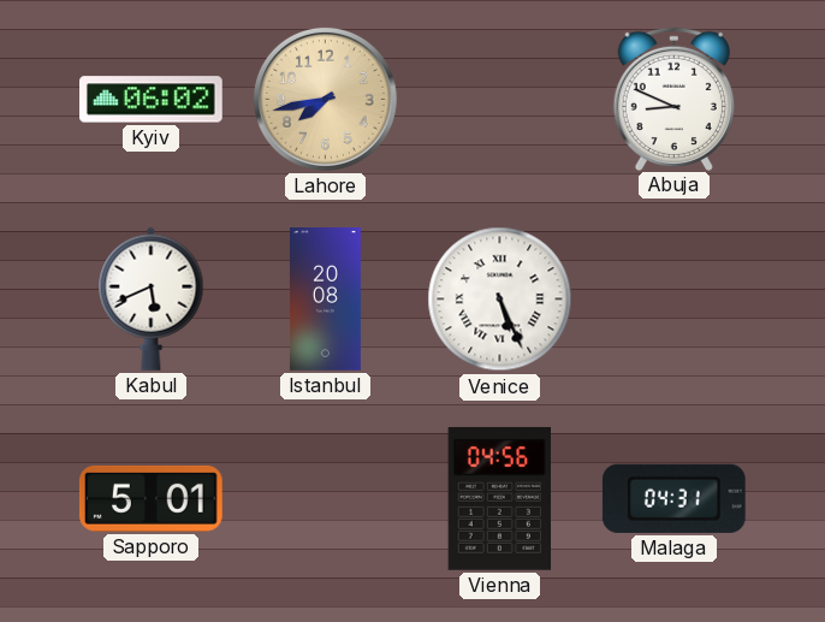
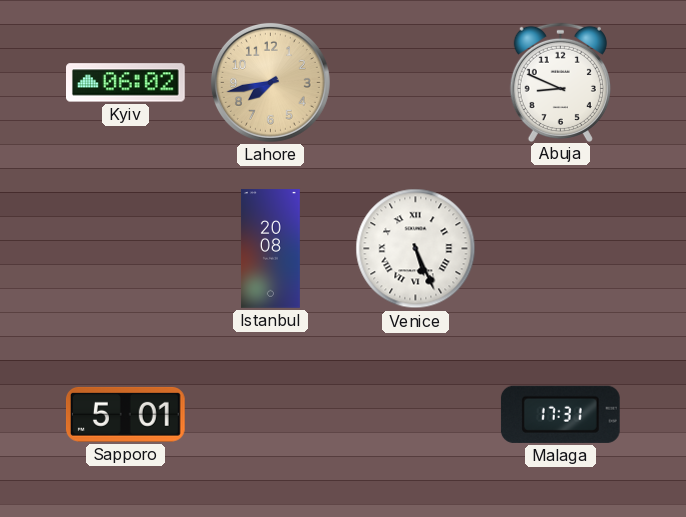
Kabul: 5:41 -> none
Vienna: 04:56 -> none
Malaga: 04:31 -> 17:31
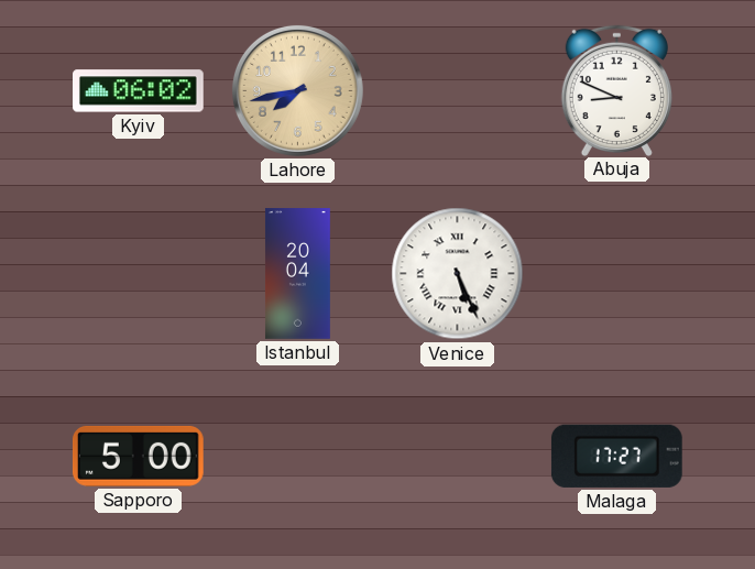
Istanbul: 20:08 -> 20:04
Sapporo: 5:01 -> 5:00
Malaga: 17:31 -> 17:27
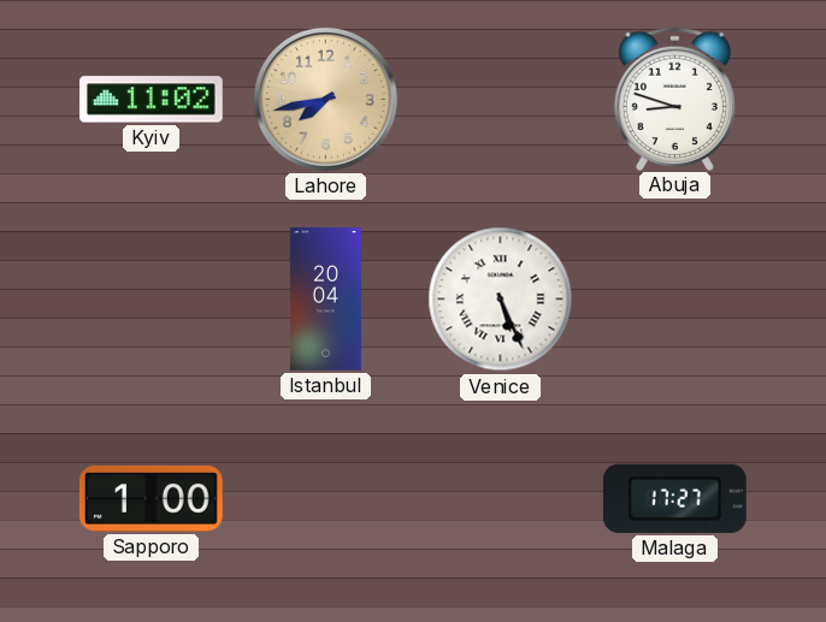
Kyiv: 06:02 -> 11:02
Abuja: 8:49 -> 8:48
Sapporo: 5:00 -> 1:00
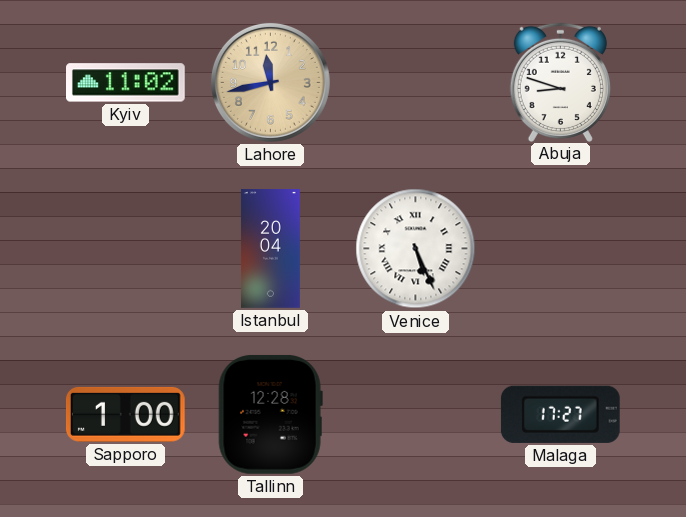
Lahore: 7:43 -> 11:43
Tallinn: none -> 12:28
